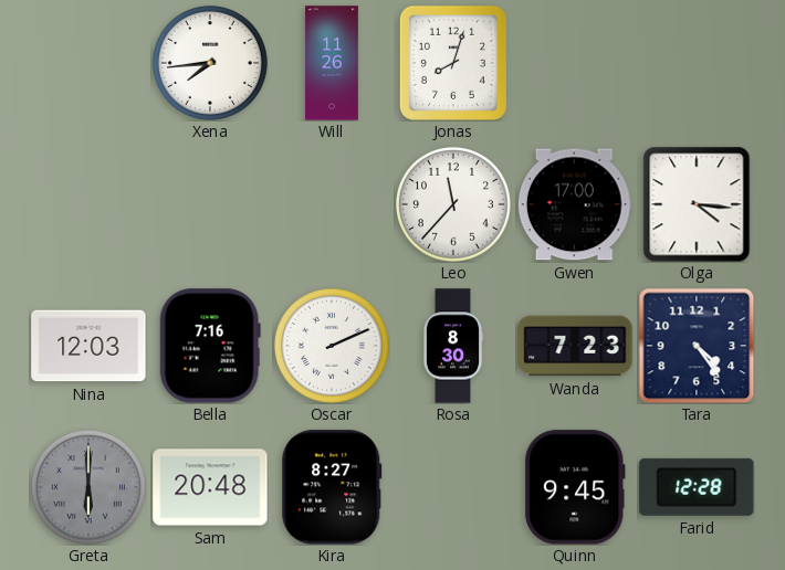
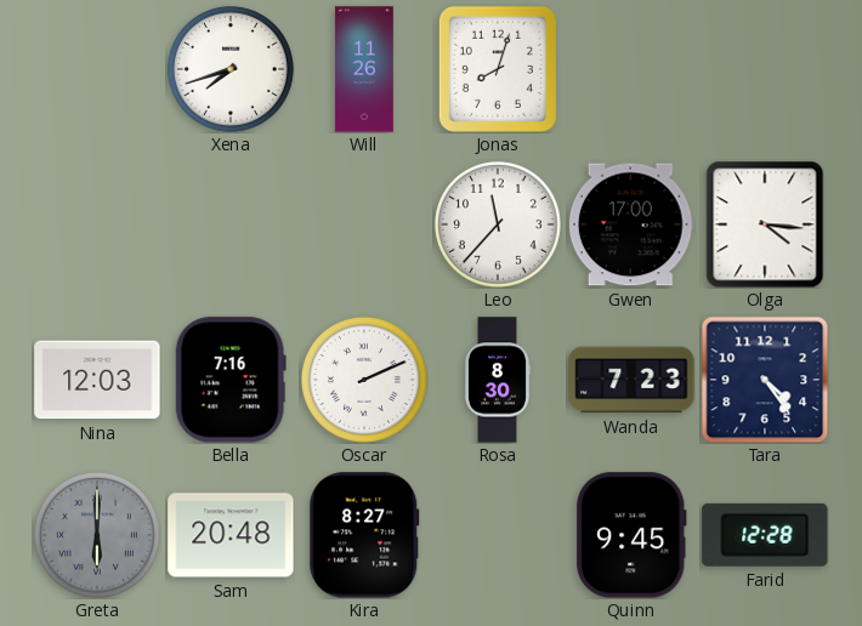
Xena: 7:44 -> 7:42
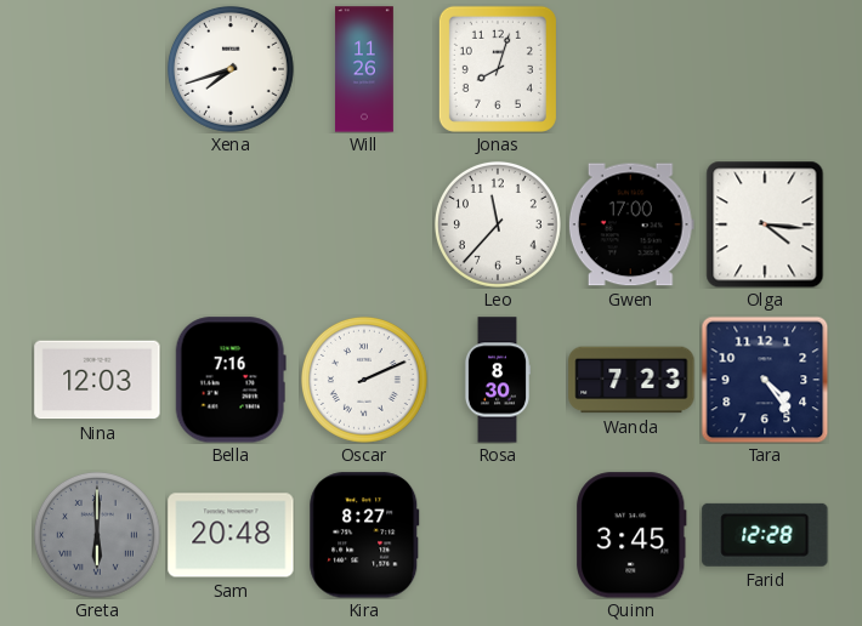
Quinn: 9:45 -> 3:45
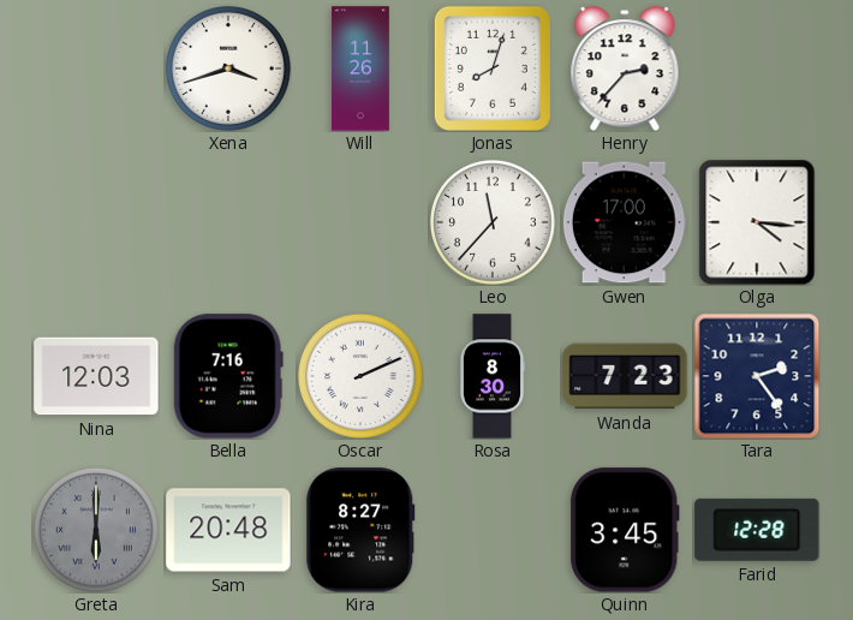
Xena: 7:42 -> 3:42
Henry: none -> 2:37
Tara: 4:24 -> 2:24
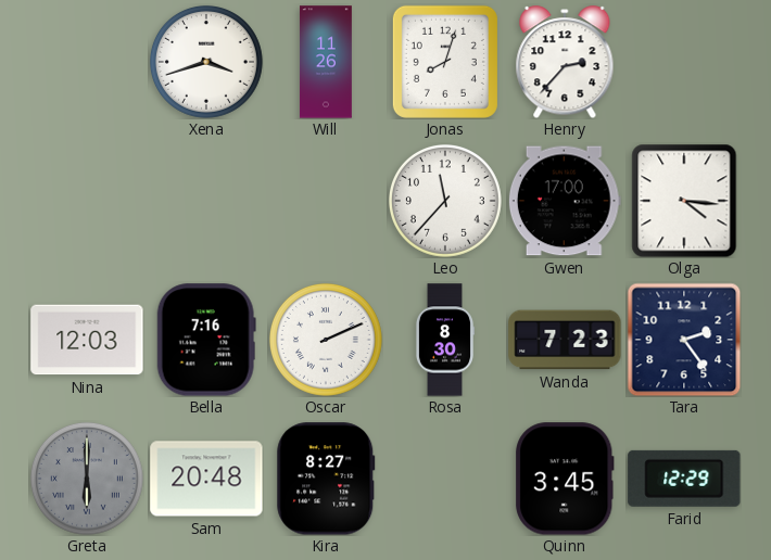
Farid: 12:28 -> 12:29
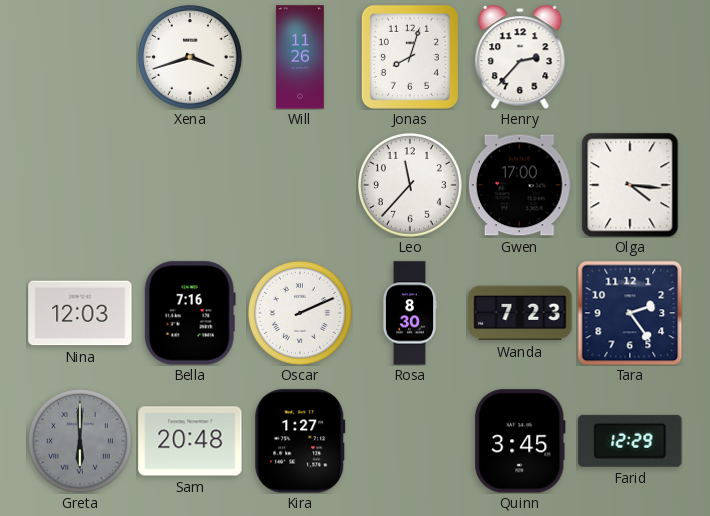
Kira: 8:27 -> 1:27
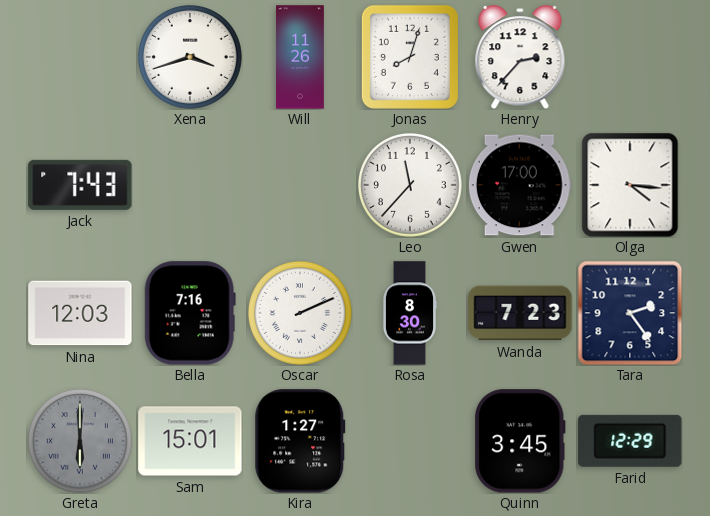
Jack: none -> 7:43
Sam: 20:48 -> 15:01
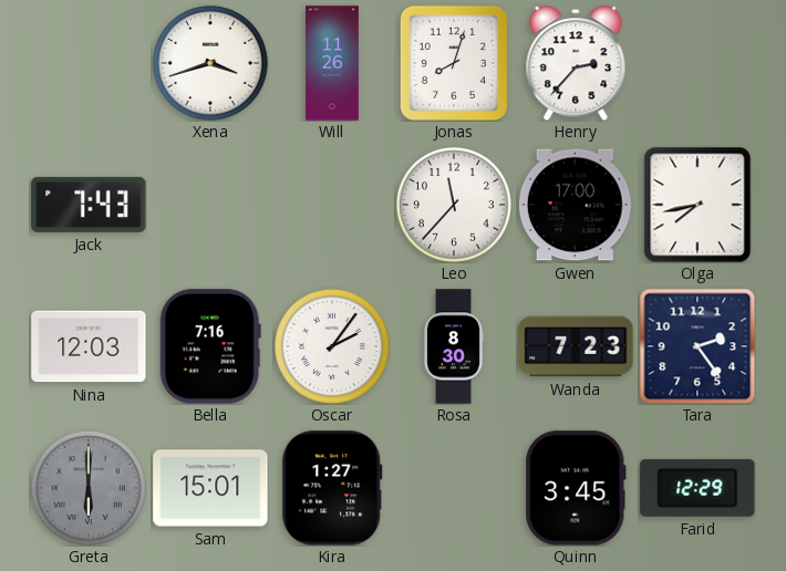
Olga: 4:16 -> 7:43
Oscar: 2:11 -> 2:06
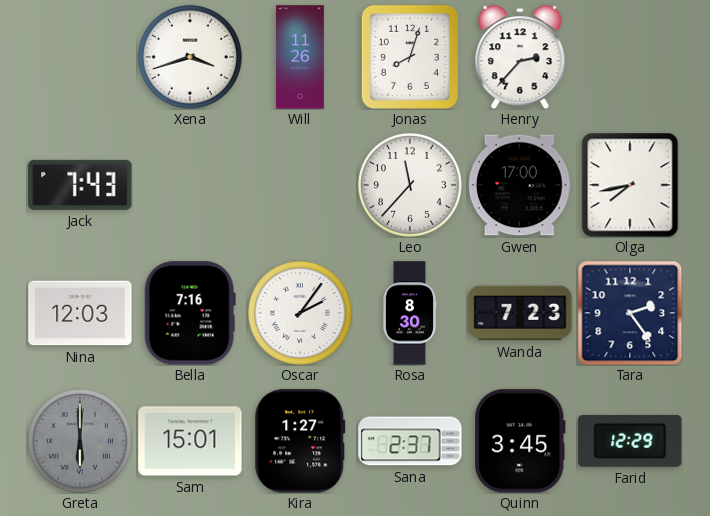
Sana: none -> 2:37
